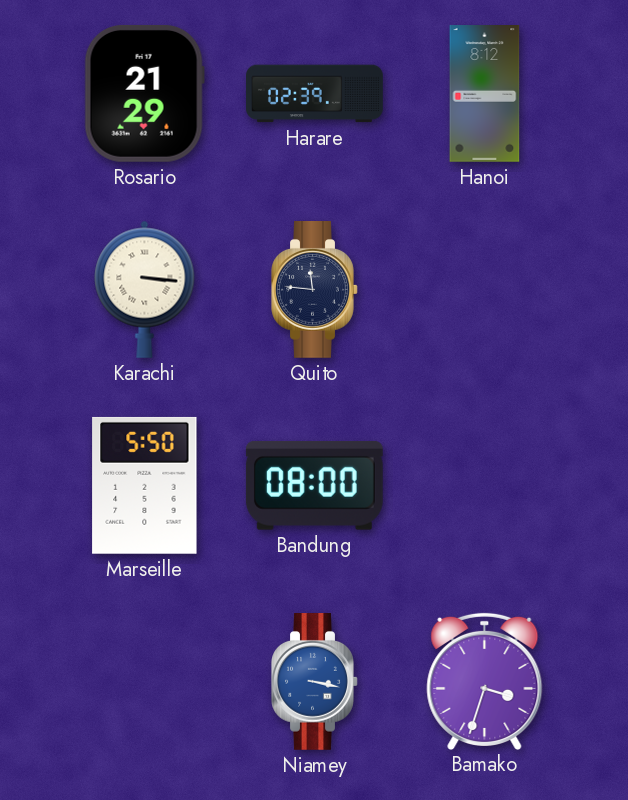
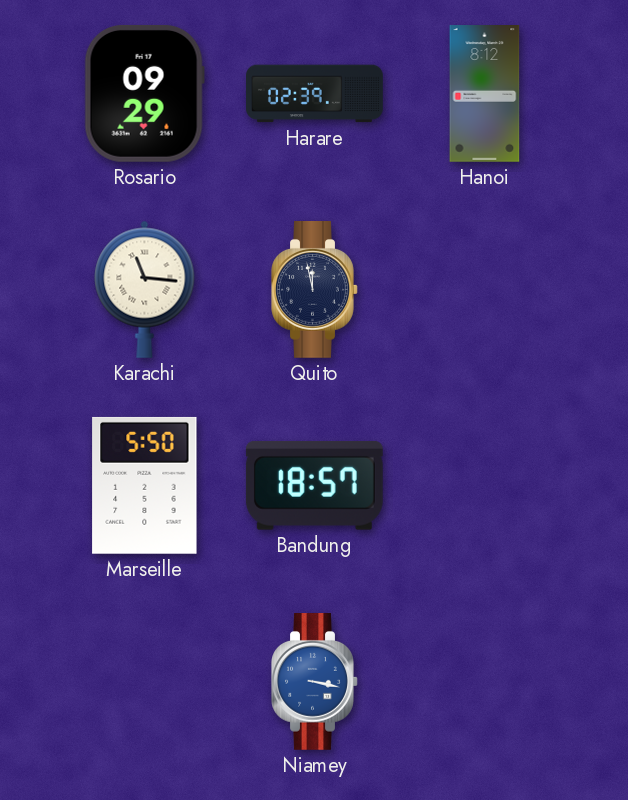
Rosario: 21:29 -> 09:29
Karachi: 3:16 -> 11:16
Quito: 11:46 -> 11:58
Bandung: 08:00 -> 18:57
Bamako: 3:33 -> none
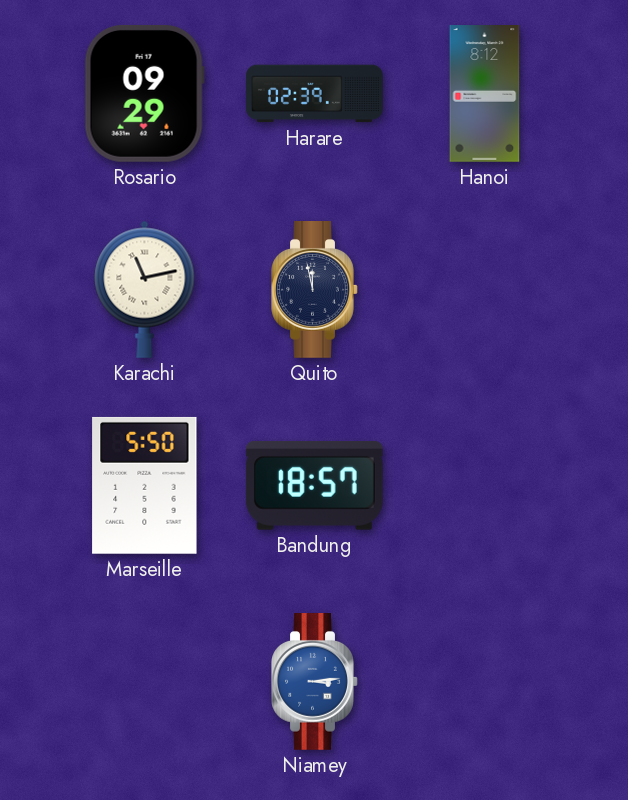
Karachi: 11:16 -> 11:13
Niamey: 3:17 -> 3:14
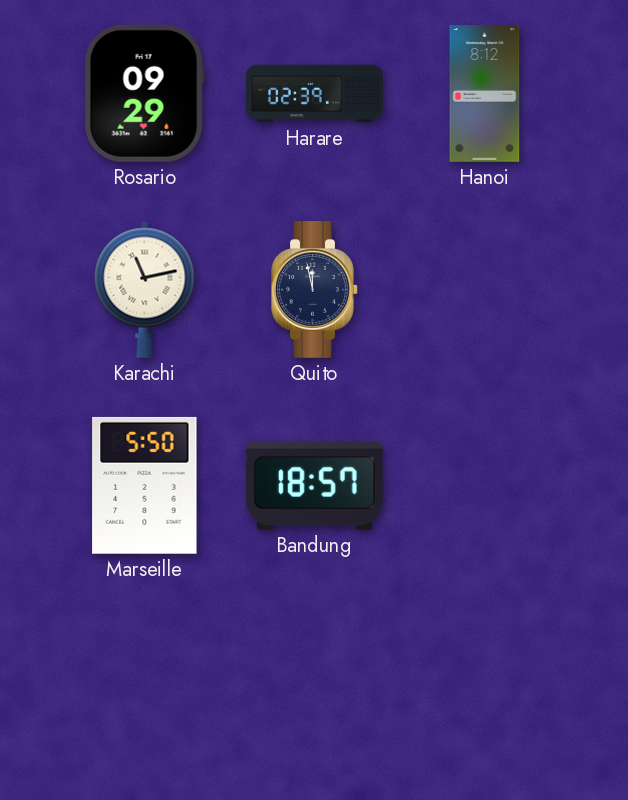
Niamey: 3:14 -> none
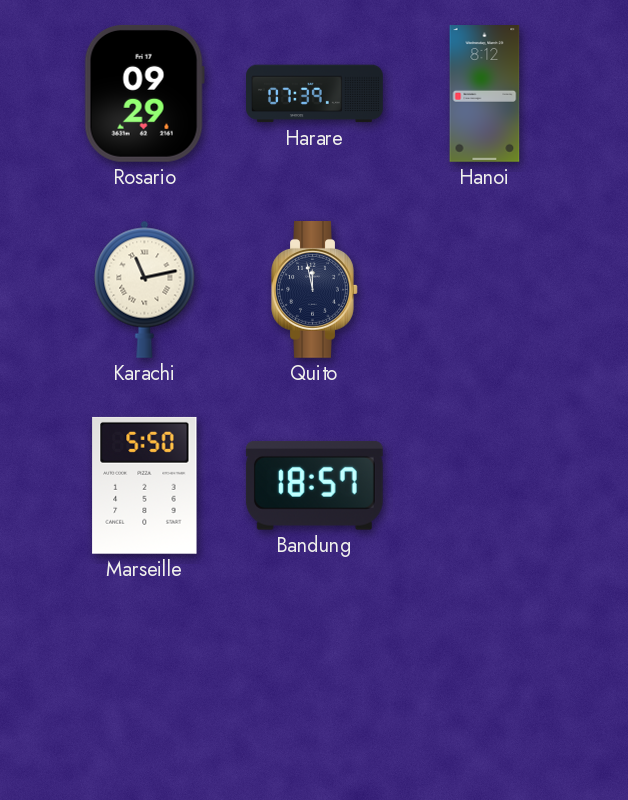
Harare: 02:39 -> 07:39
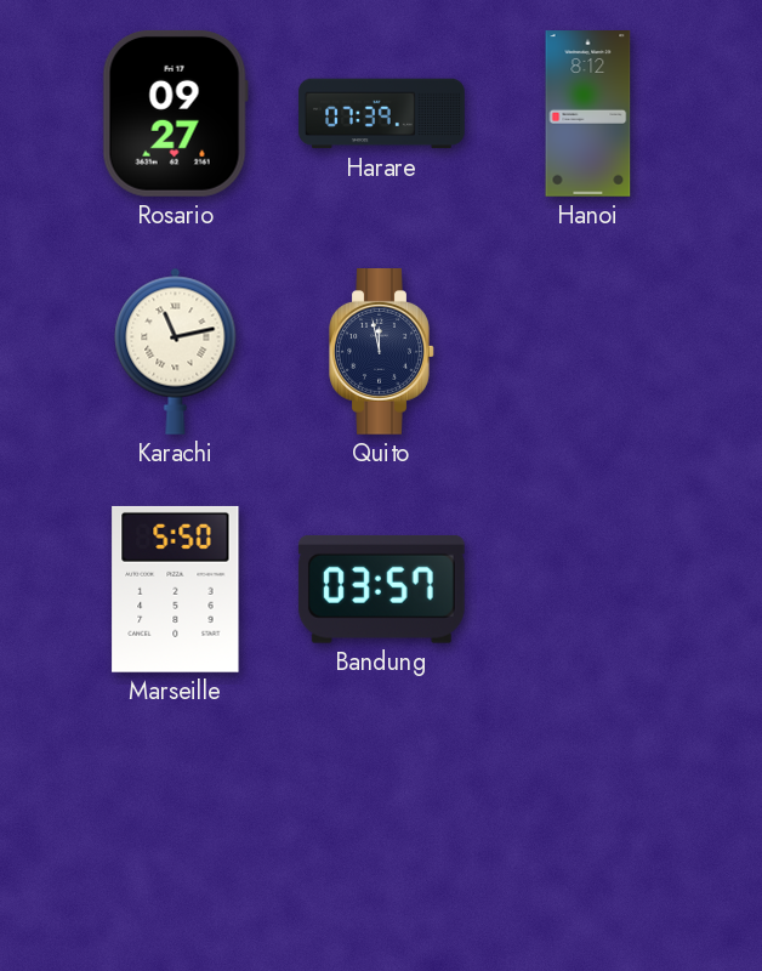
Rosario: 09:29 -> 09:27
Bandung: 18:57 -> 03:57
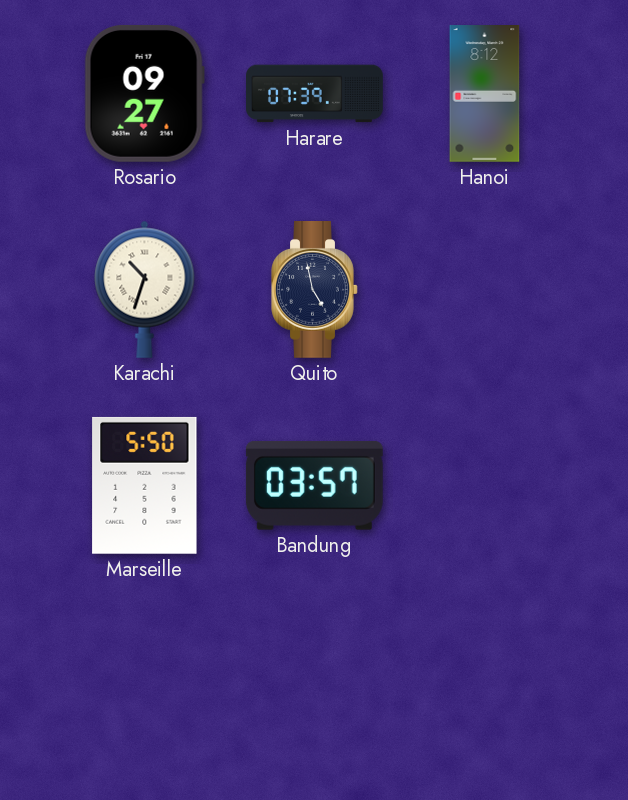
Karachi: 11:13 -> 10:33
Quito: 11:58 -> 4:58
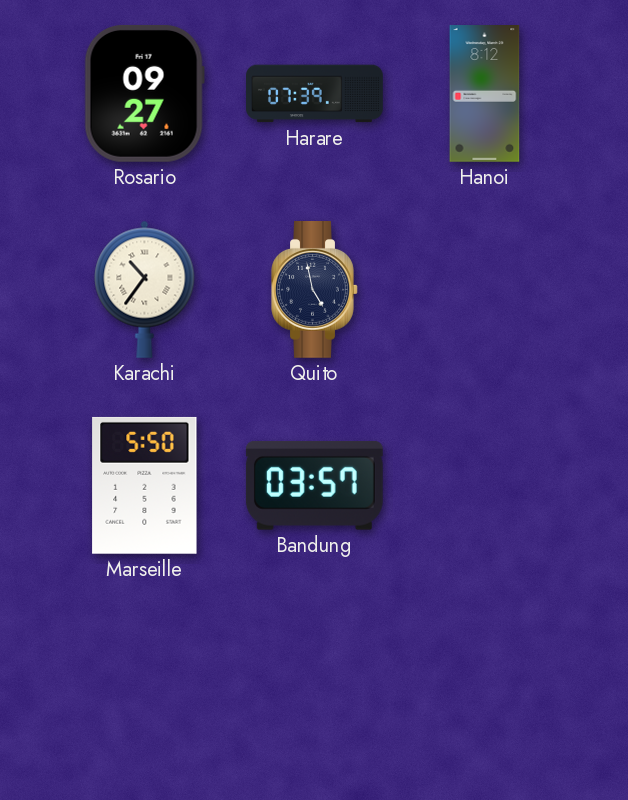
Karachi: 10:33 -> 10:36
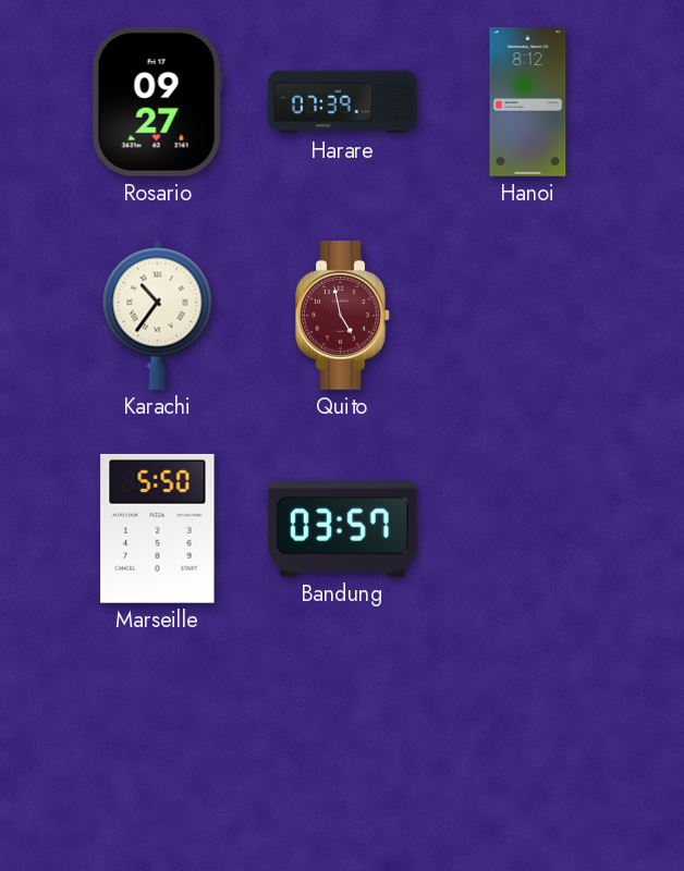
Quito dial: navy -> burgundy
